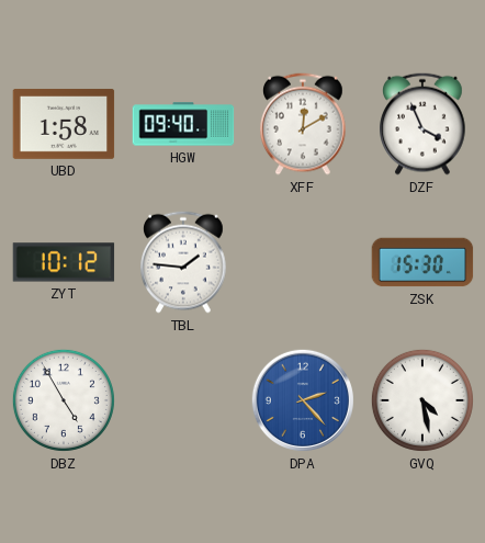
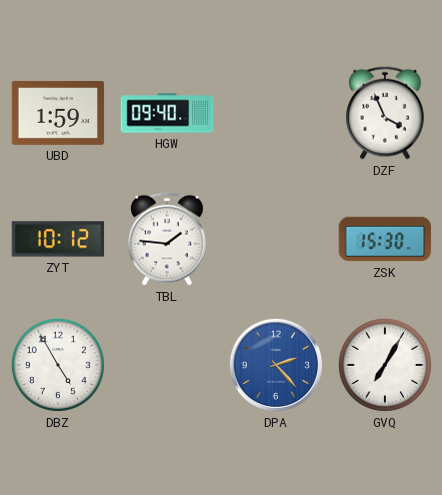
UBD: 1:58 -> 1:59
XFF: 12:10 -> none
GVQ: 4:28 -> 7:05
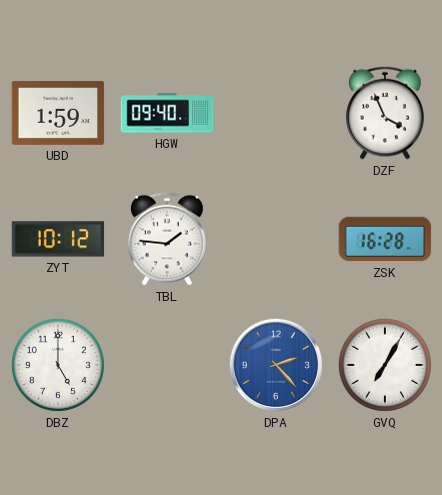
ZSK: 15:30 -> 16:28
DBZ: 4:55 -> 5:00
